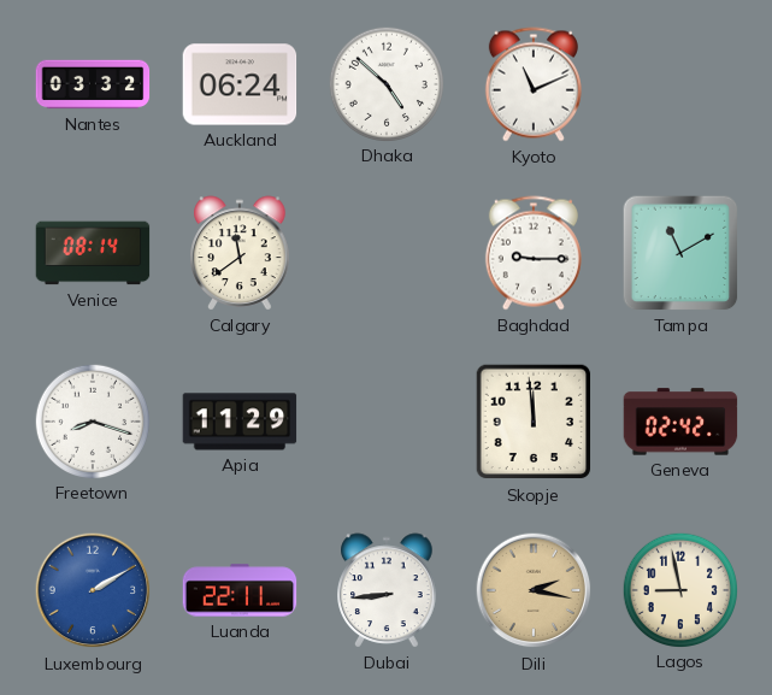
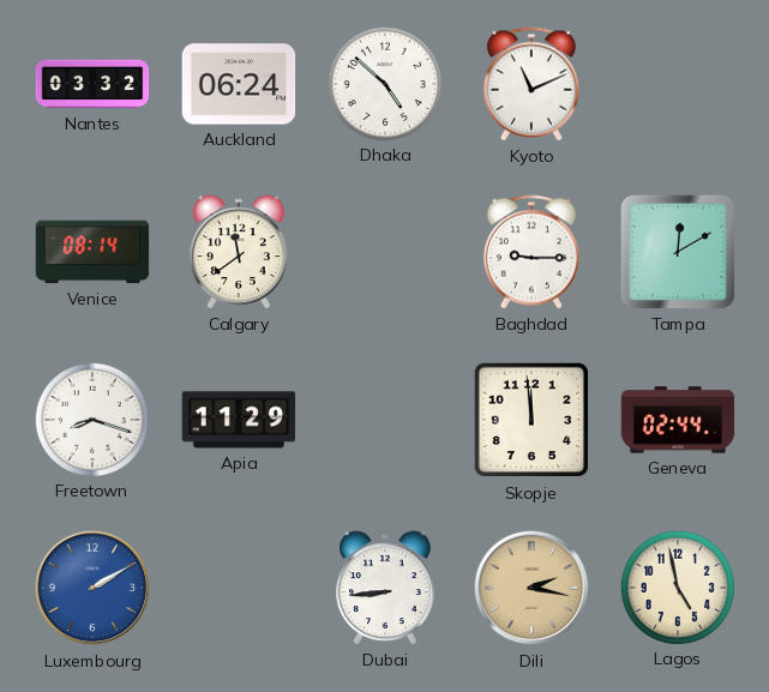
Tampa: 11:10 -> 12:10
Geneva: 02:42 -> 02:44
Luanda: 22:11 -> none
Lagos: 8:58 -> 4:58
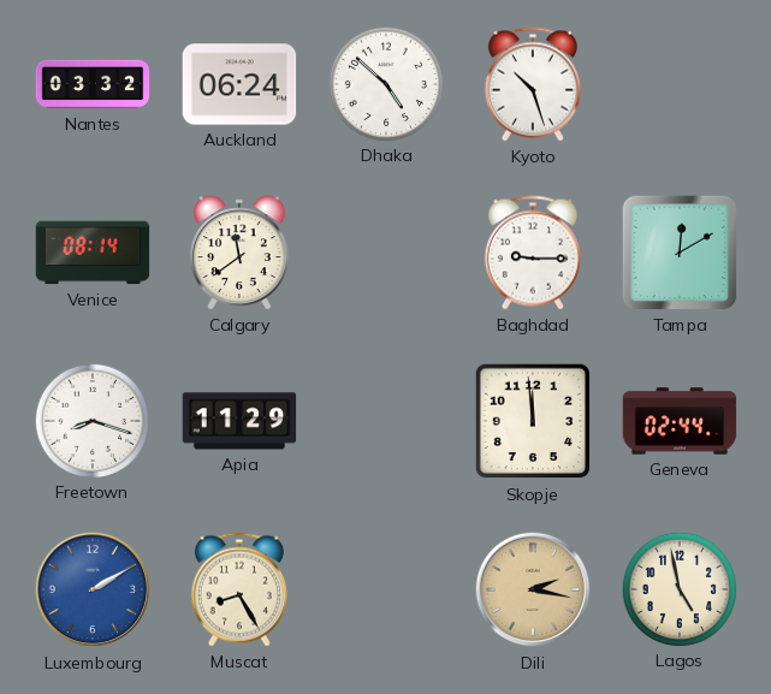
Kyoto: 11:11 -> 10:27
Muscat: none -> 8:25
Dubai: 8:44 -> none
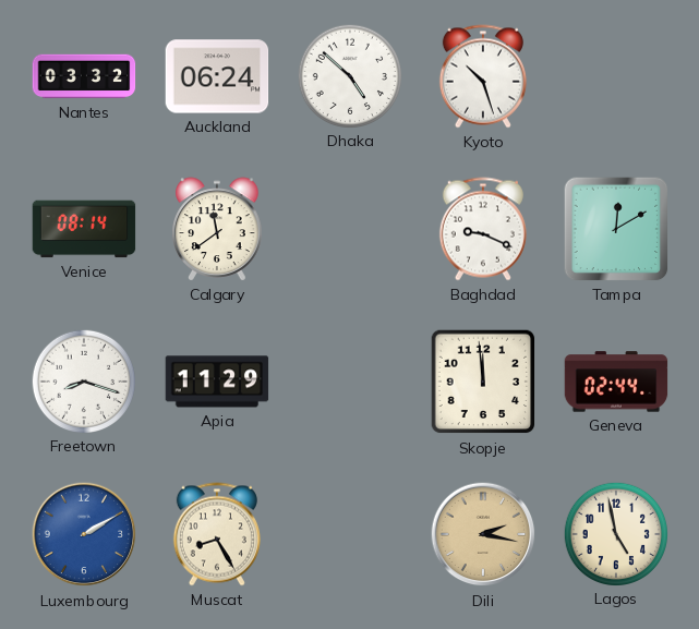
Baghdad: 9:15 -> 9:19
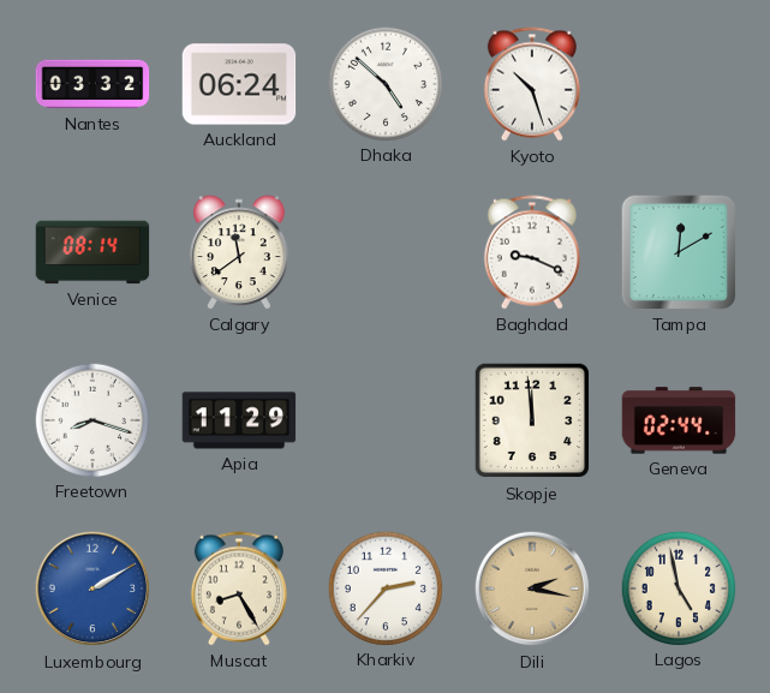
Kharkiv: none -> 2:37
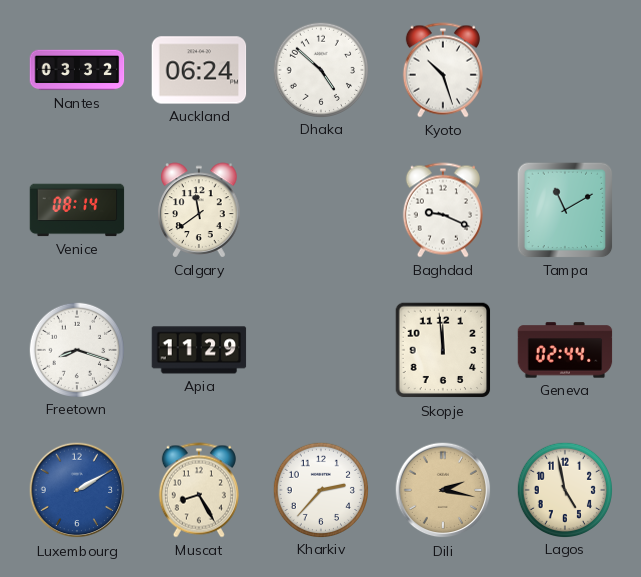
Tampa: 12:10 -> 11:10
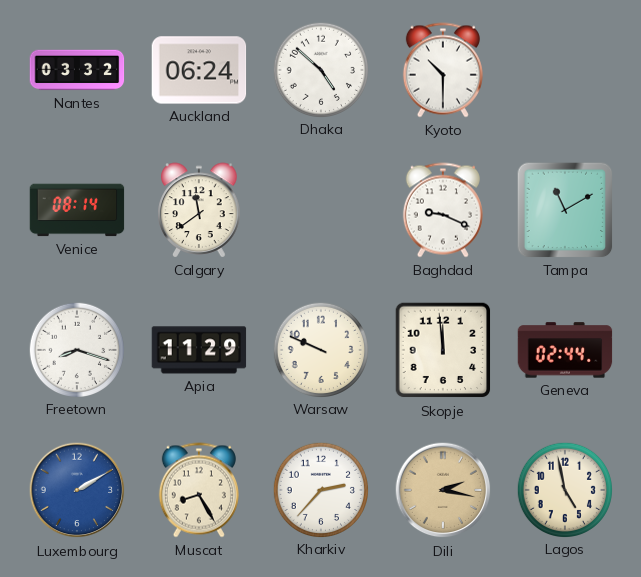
Kyoto: 10:27 -> 10:30
Warsaw: none -> 9:49
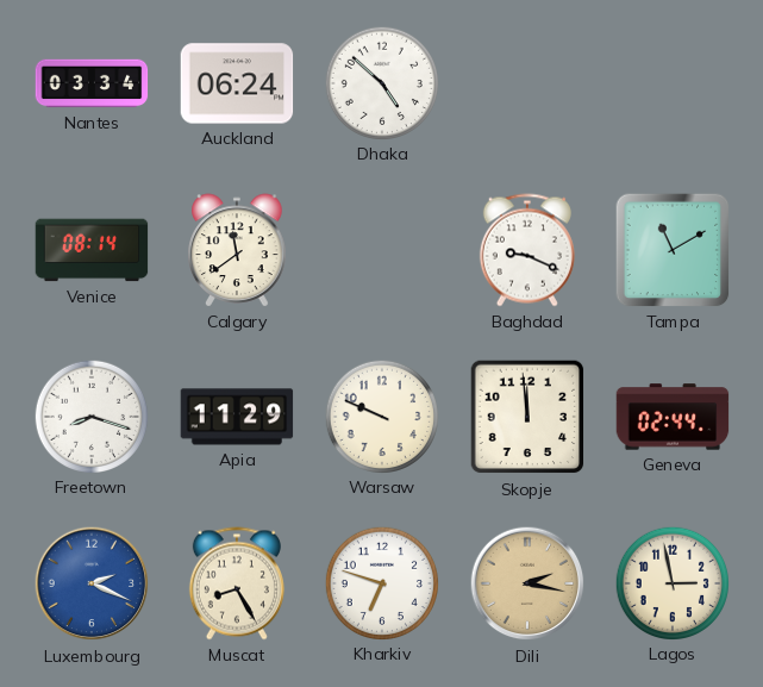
Nantes: 03:32 -> 03:34
Kyoto: 10:30 -> none
Luxembourg: 2:10 -> 2:19
Kharkiv: 2:37 -> 6:48
Lagos: 4:58 -> 2:58
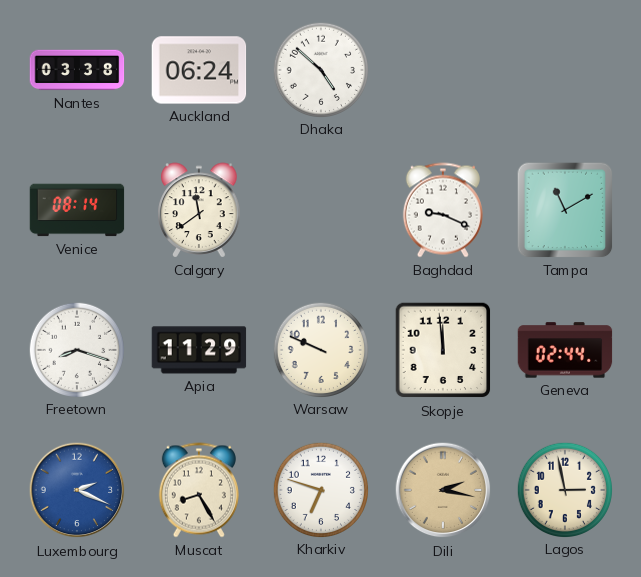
Nantes: 03:34 -> 03:38
